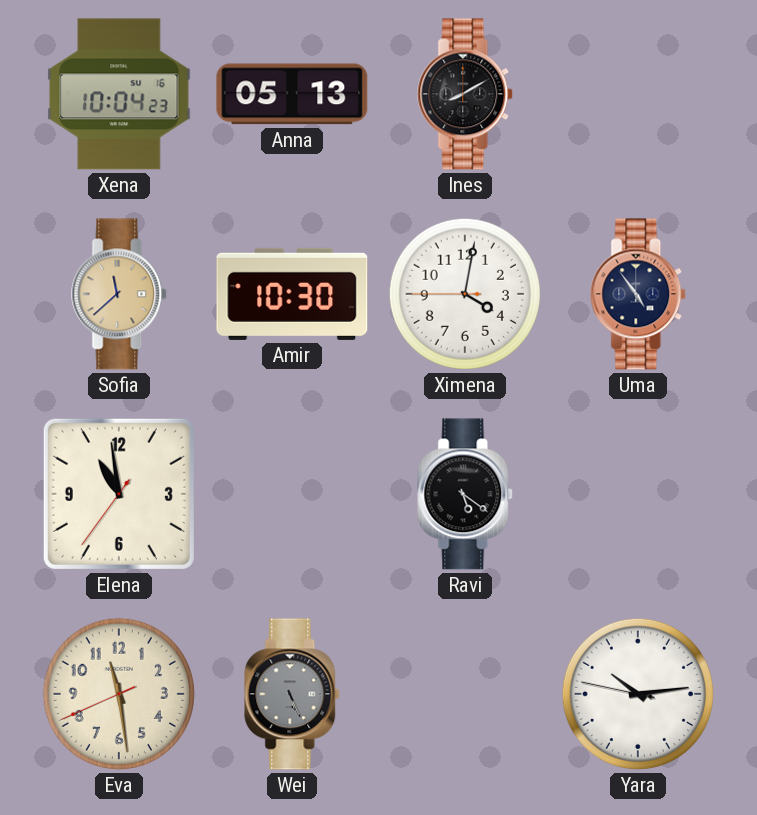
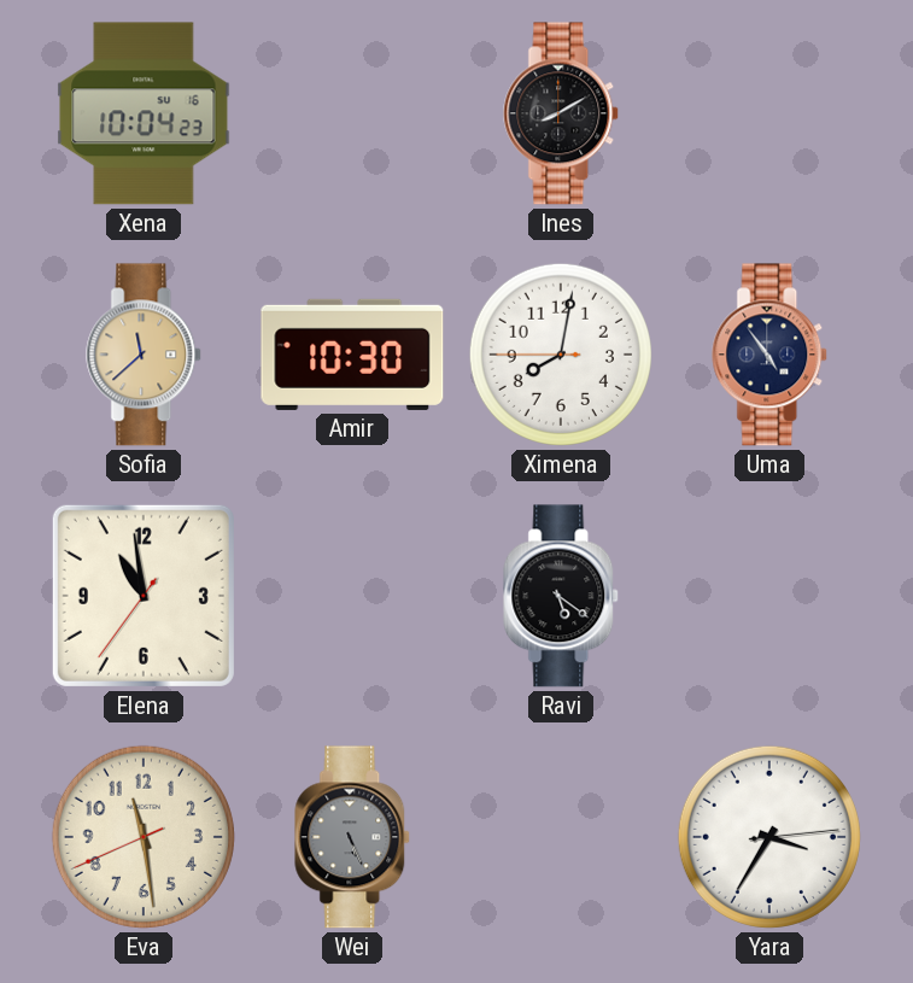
Anna: 05:13 -> none
Ximena: 4:01 -> 8:01
Yara: 10:13 -> 3:35
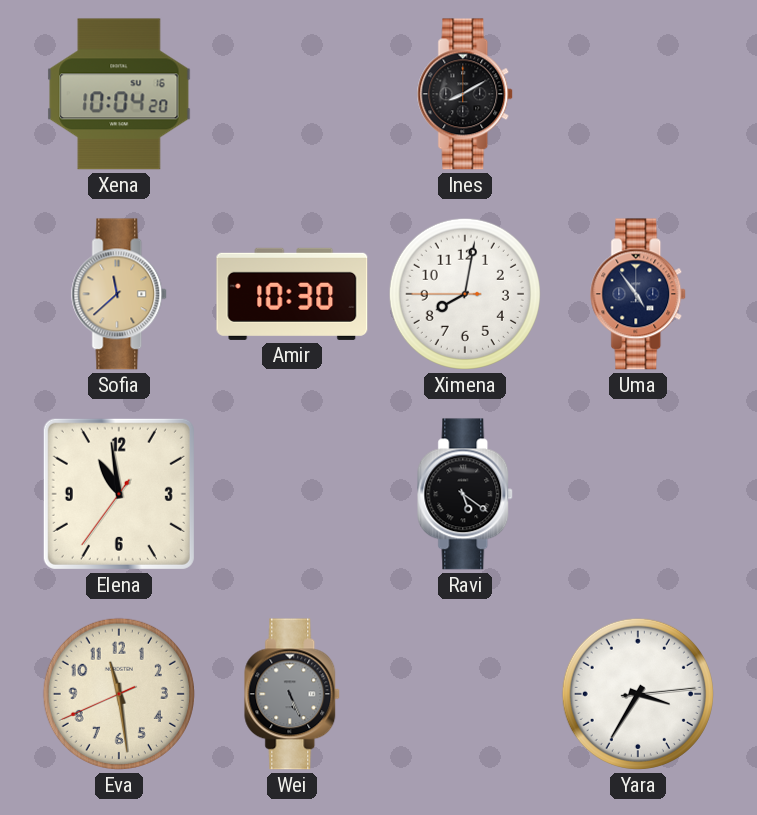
Xena: 10:04:23 -> 10:04:20
